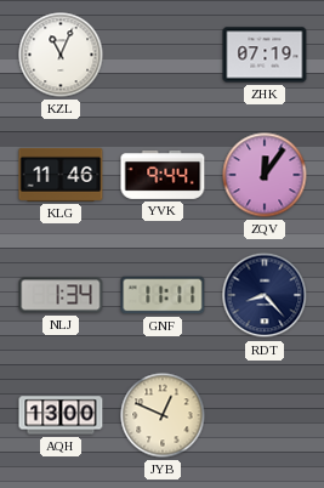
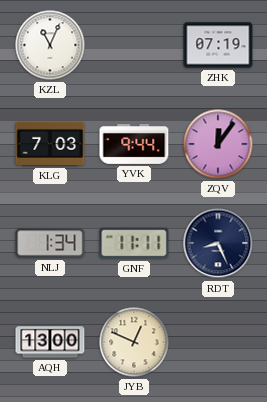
KLG: 11:46 -> 7:03
RDT: 8:23 -> 8:26
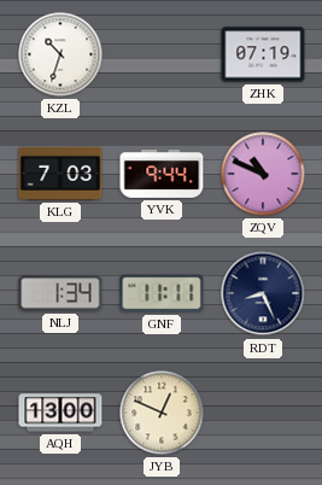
KZL: 11:04 -> 10:33
ZQV: 12:06 -> 10:49
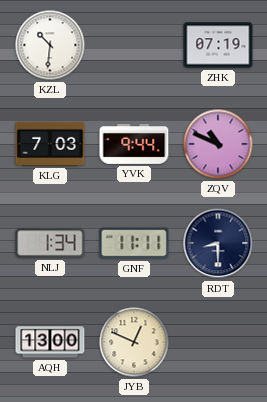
KZL: 10:33 -> 10:31
RDT: 8:26 -> 8:30
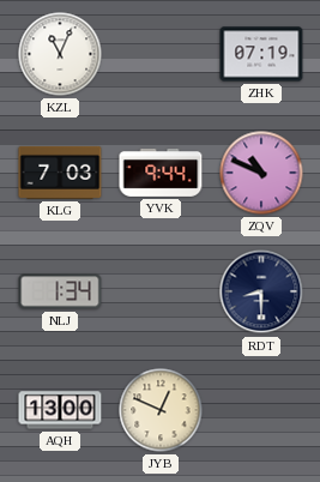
KZL: 10:31 -> 11:04
GNF: 11:11 -> none
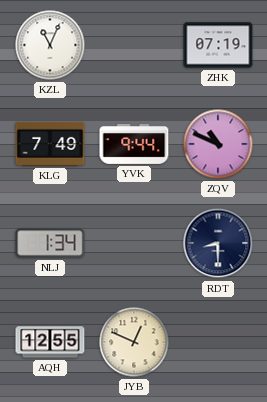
KLG: 7:03 -> 7:49
AQH: 13:00 -> 12:55
